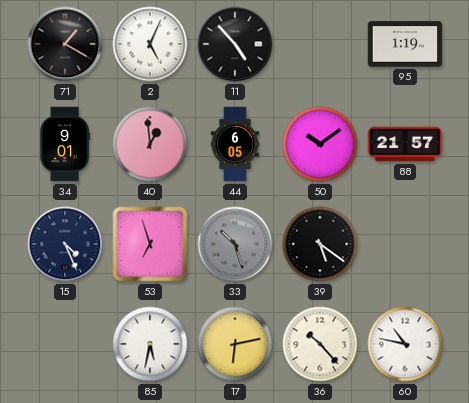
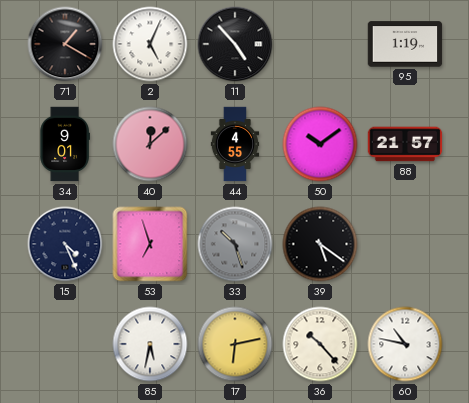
40: 12:59 -> 12:08
44: 6:05 -> 4:55
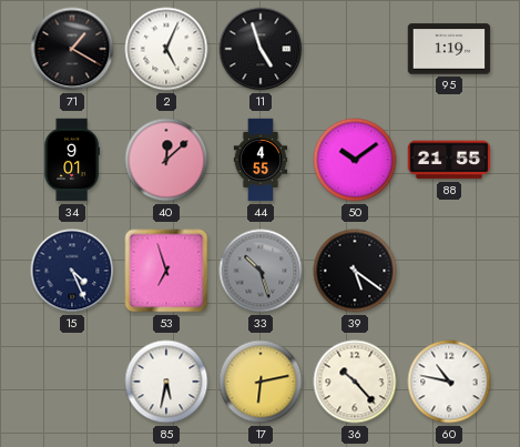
11: 4:53 -> 4:57
88: 21:57 -> 21:55
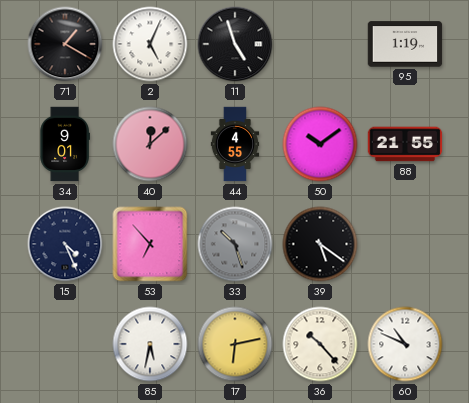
53: 6:57 -> 6:53
60: 10:47 -> 10:49
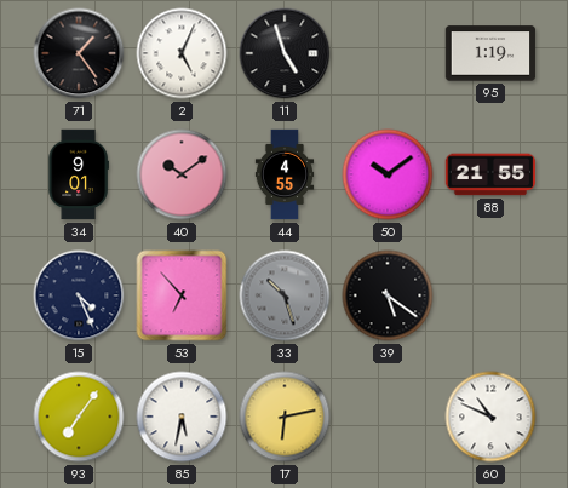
71: 1:20 -> 1:24
40: 12:08 -> 10:09
93: none -> 7:06
36: 10:23 -> none
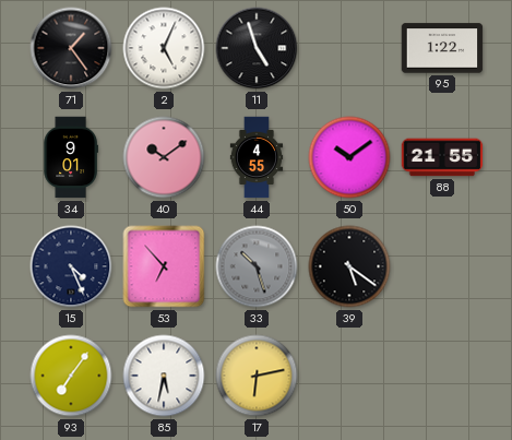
95: 1:19 -> 1:22
60: 10:49 -> none
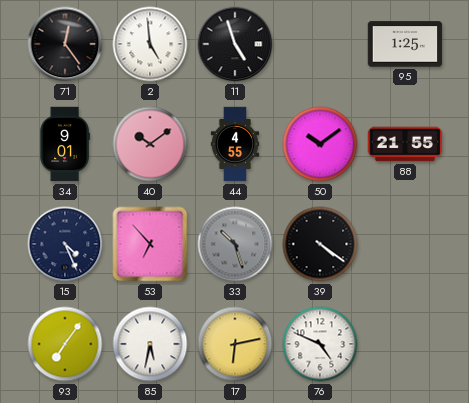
71: 1:24 -> 12:24
2: 5:04 -> 4:59
95: 1:22 -> 1:25
39: 5:21 -> 4:21
76: none -> 4:49
